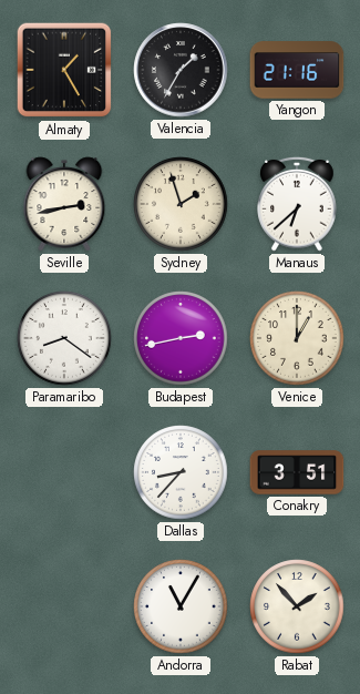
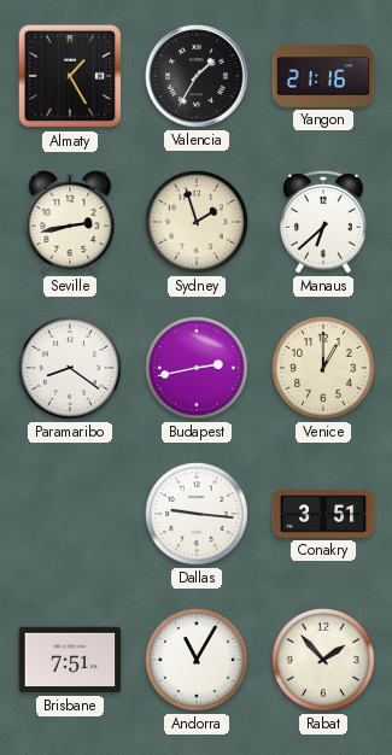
Dallas: 8:37 -> 9:16
Brisbane: none -> 7:51
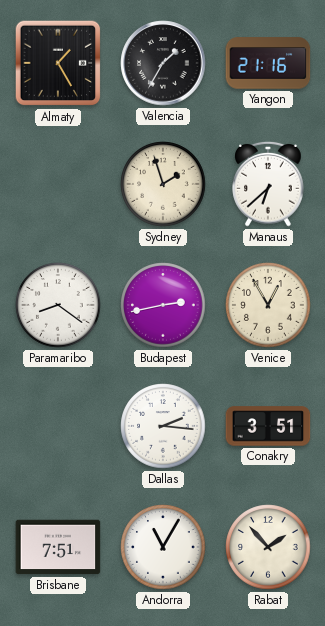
Seville: 2:43 -> none
Venice: 1:00 -> 12:55
Dallas: 9:16 -> 2:16
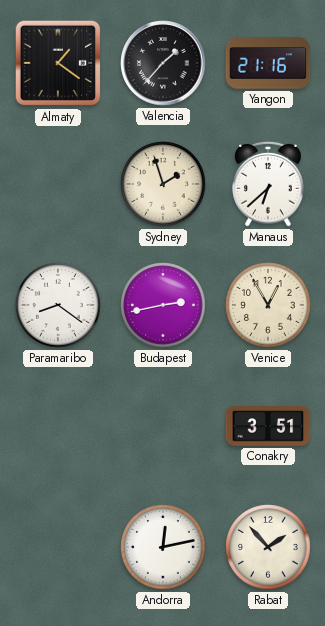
Almaty: 1:25 -> 1:21
Valencia: 1:35 -> 1:37
Dallas: 2:16 -> none
Brisbane: 7:51 -> none
Andorra: 11:05 -> 12:13
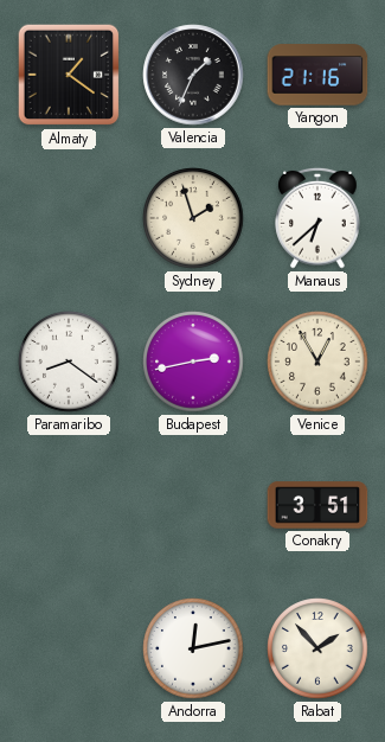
Valencia: 1:37 -> 1:34
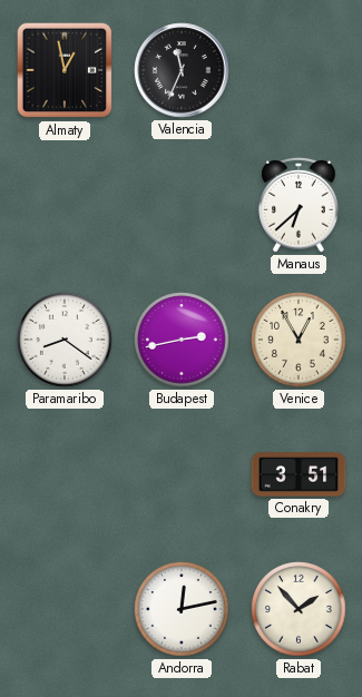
Almaty: 1:21 -> 12:58
Valencia: 1:34 -> 11:34
Yangon: 21:16 -> none
Sydney: 1:57 -> none
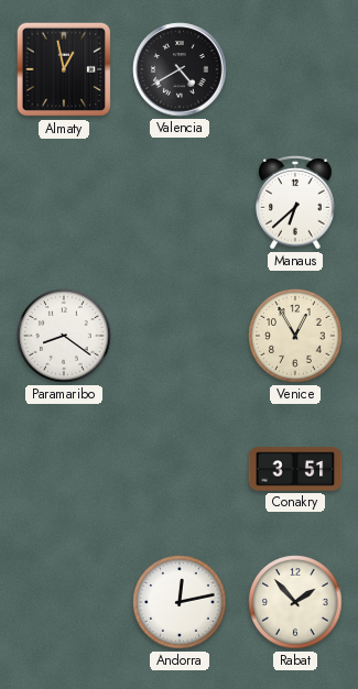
Valencia: 11:34 -> 4:40
Budapest: 2:43 -> none
